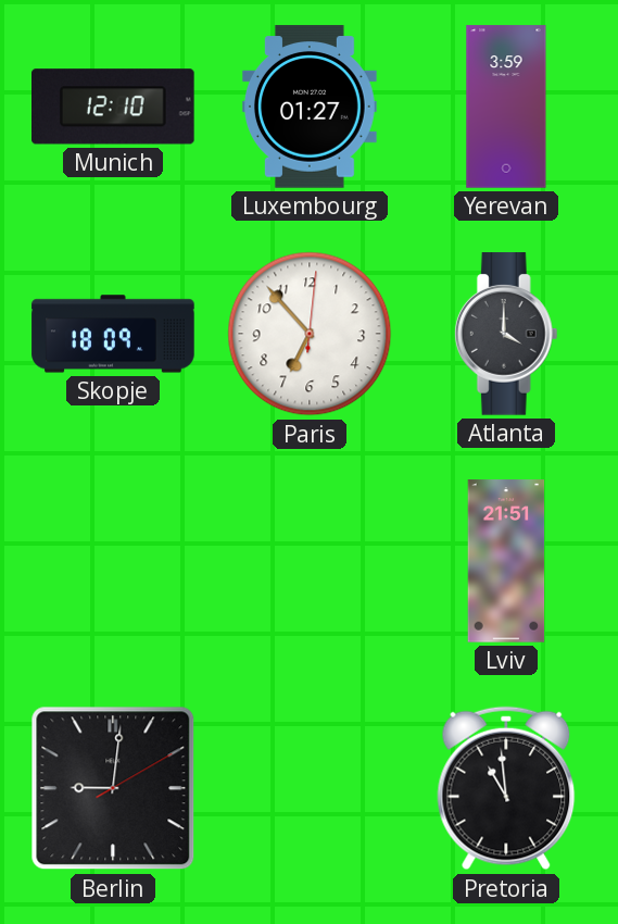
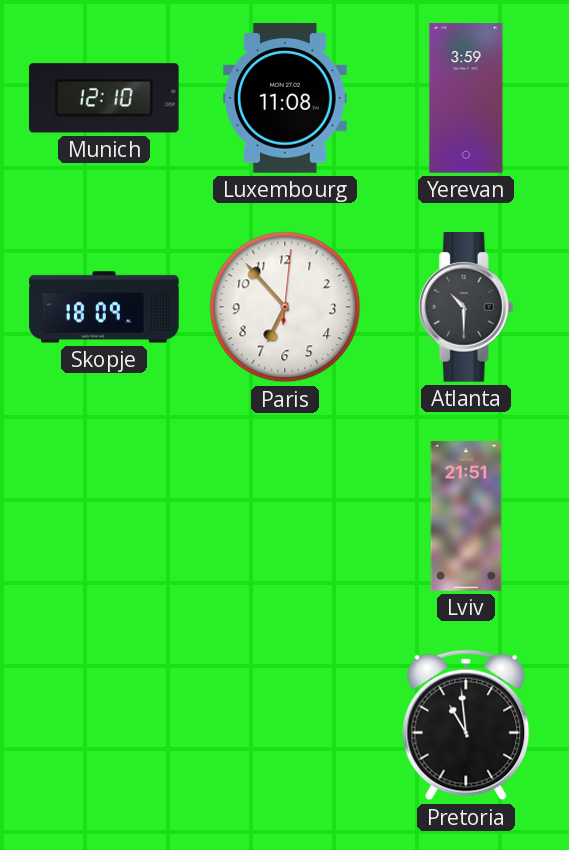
Luxembourg: 01:27 -> 11:08
Atlanta: 4:00 -> 10:30
Berlin: 9:01 -> none
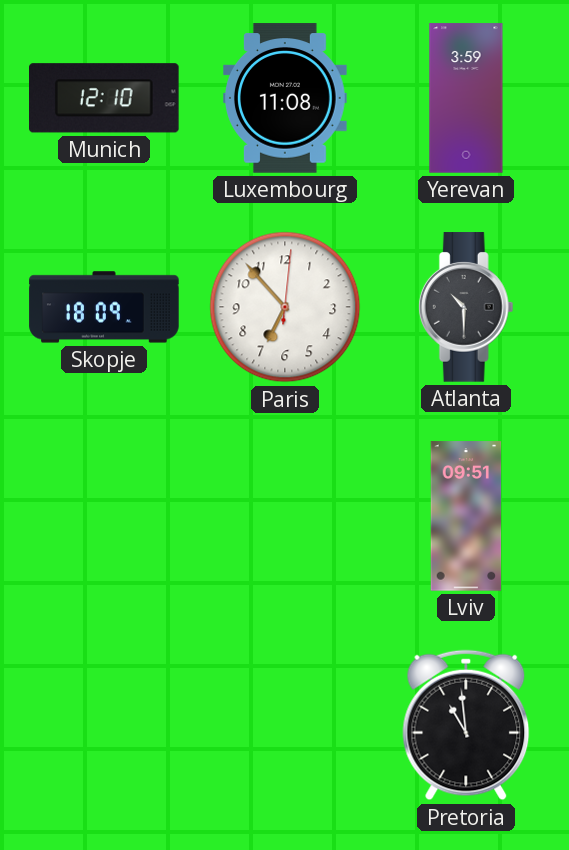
Lviv: 21:51 -> 09:51
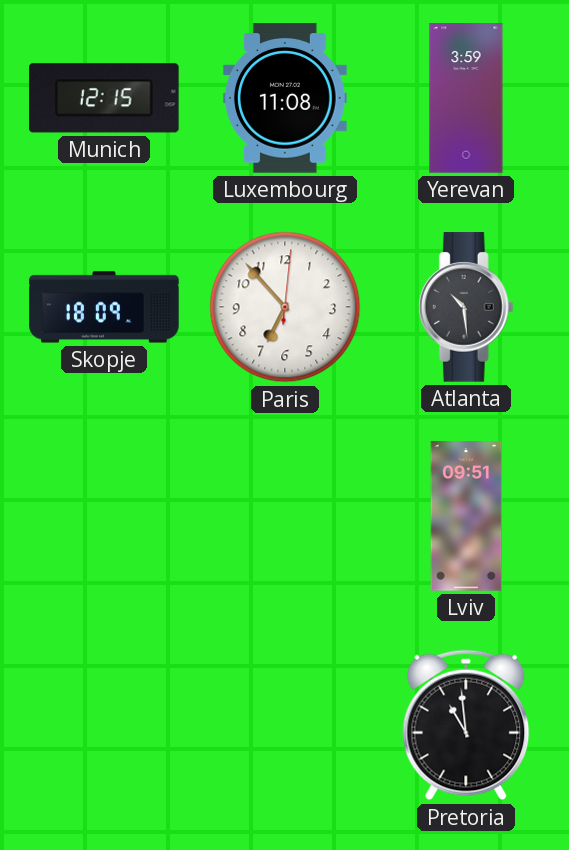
Munich: 12:10 -> 12:15
Atlanta: 10:30 -> 10:29
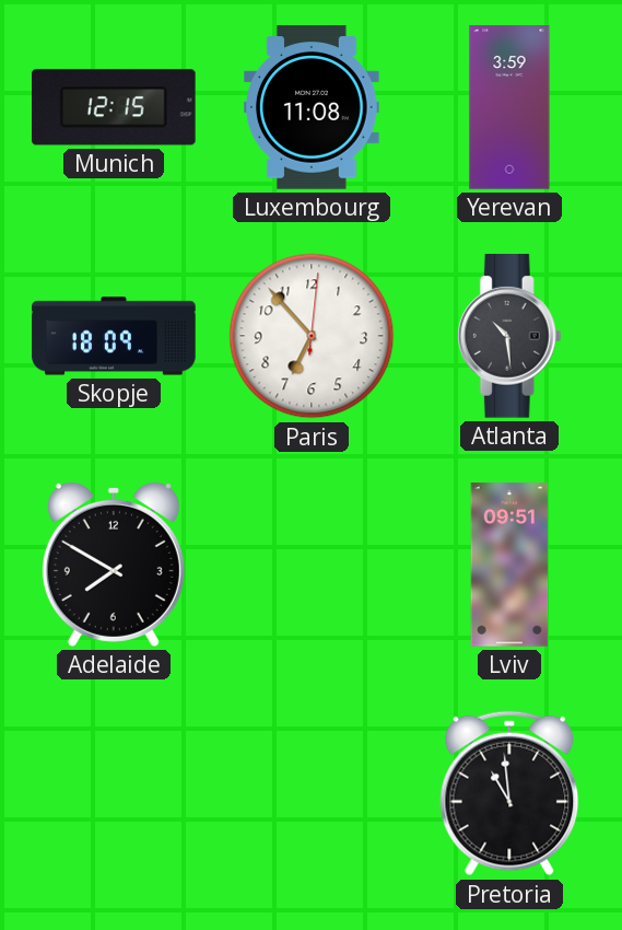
Adelaide: none -> 7:50
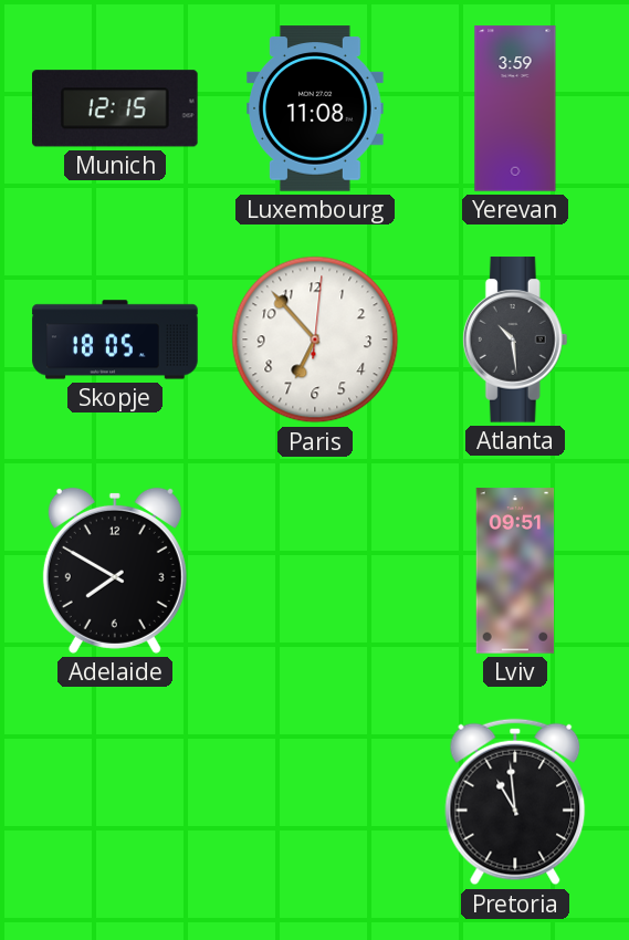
Skopje: 18:09 -> 18:05
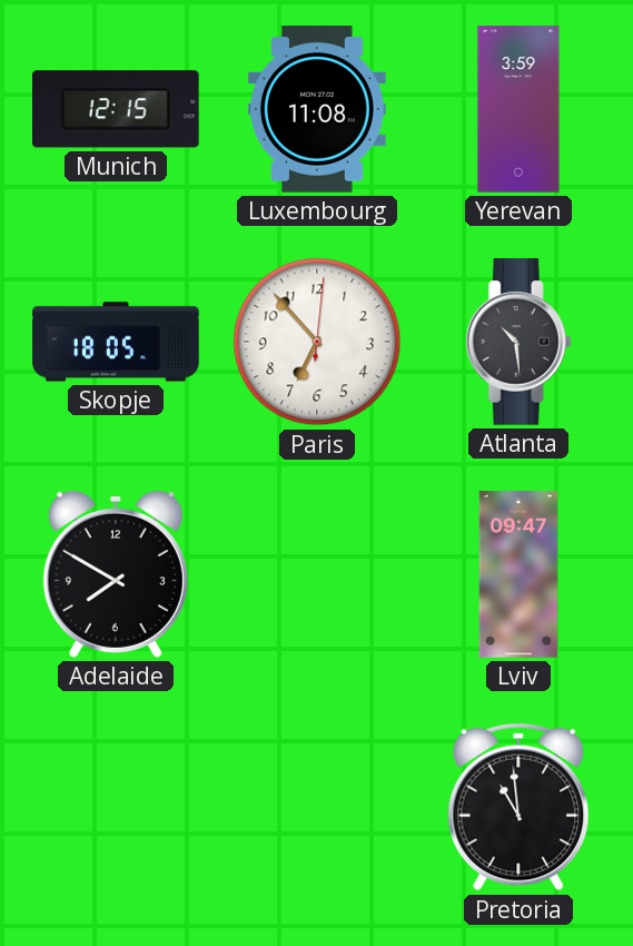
Lviv: 09:51 -> 09:47
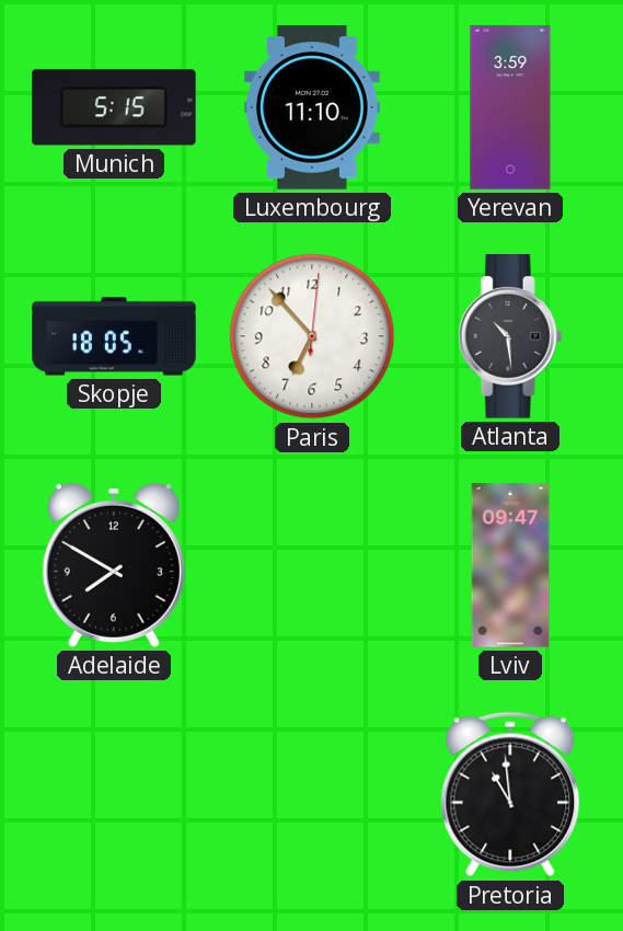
Munich: 12:15 -> 5:15
Luxembourg: 11:08 -> 11:10
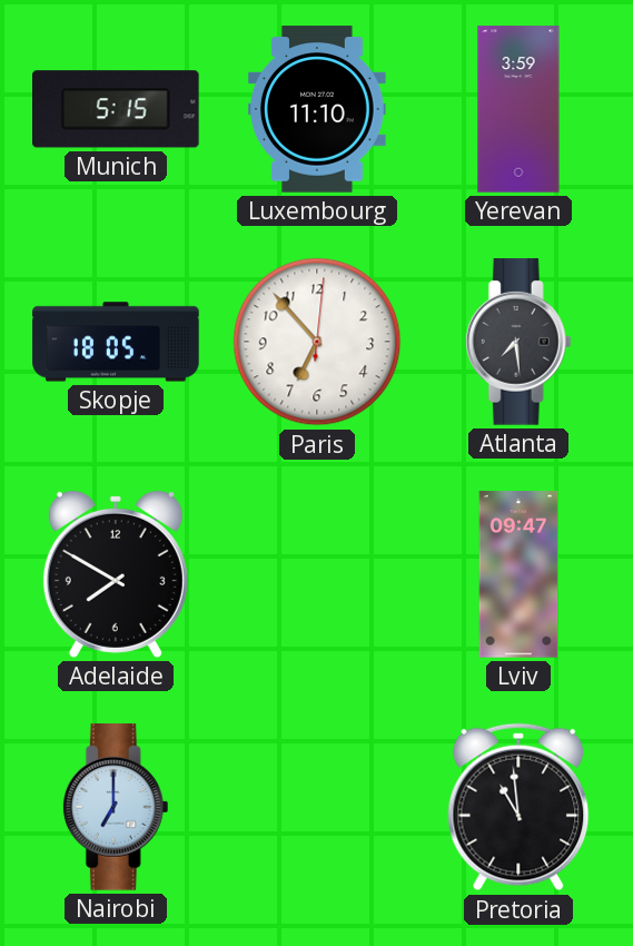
Atlanta: 10:29 -> 7:29
Nairobi: none -> 7:00
